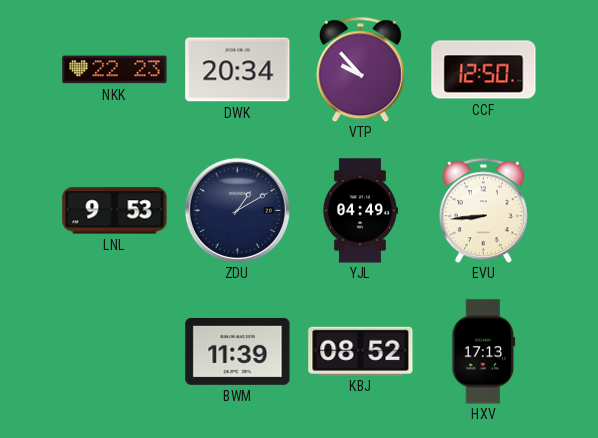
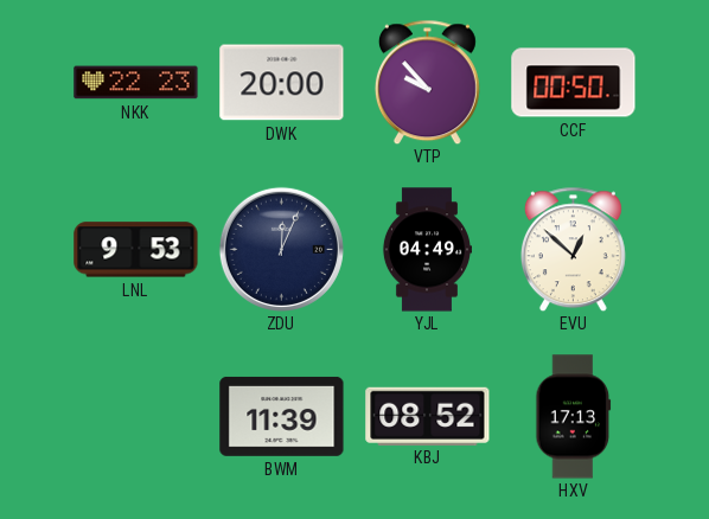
DWK: 20:34 -> 20:00
CCF: 12:50 -> 00:50
ZDU: 1:10 -> 12:04
EVU: 8:44 -> 12:52
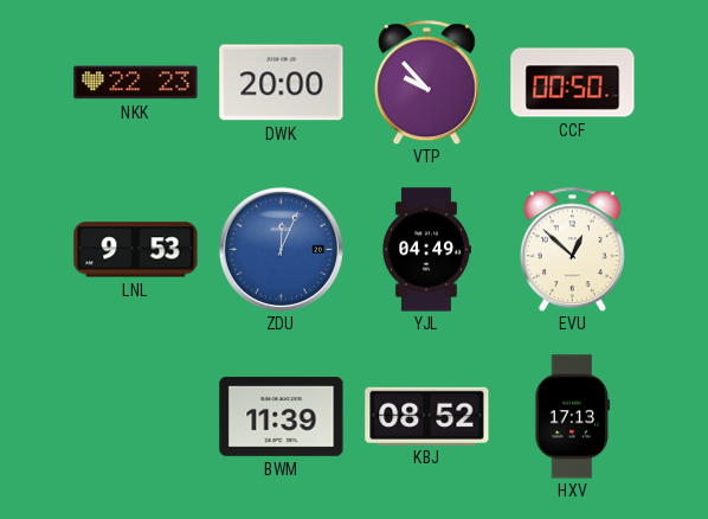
ZDU dial: navy -> blue
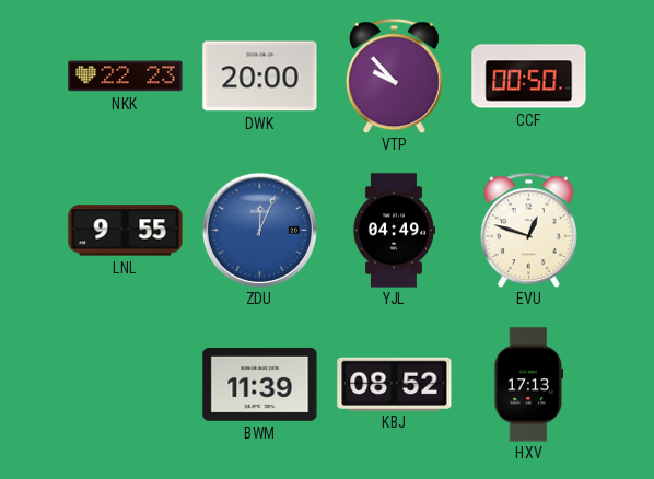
LNL: 9:53 -> 9:55
EVU: 12:52 -> 12:48
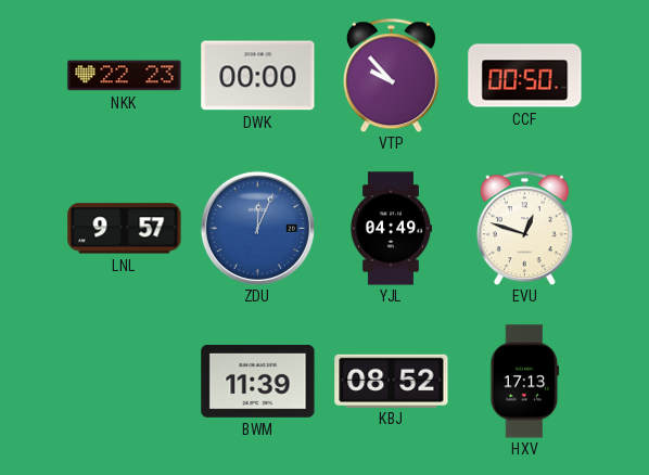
DWK: 20:00 -> 00:00
LNL: 9:55 -> 9:57
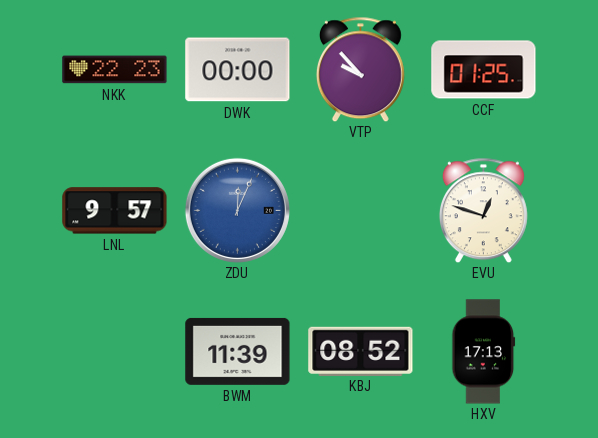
CCF: 00:50 -> 01:25
YJL: 04:49 -> none
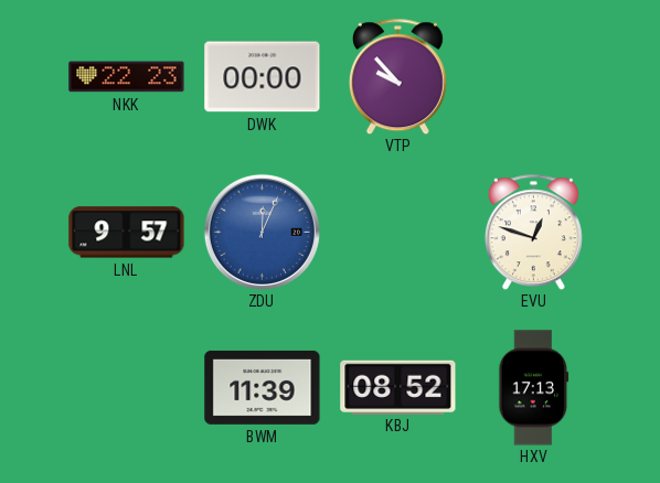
CCF: 01:25 -> none
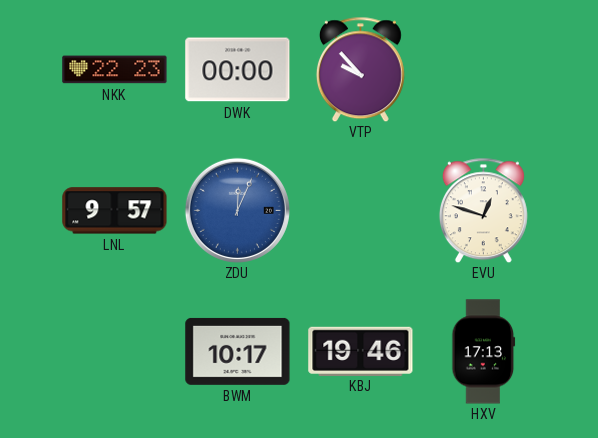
BWM: 11:39 -> 10:17
KBJ: 08:52 -> 19:46
